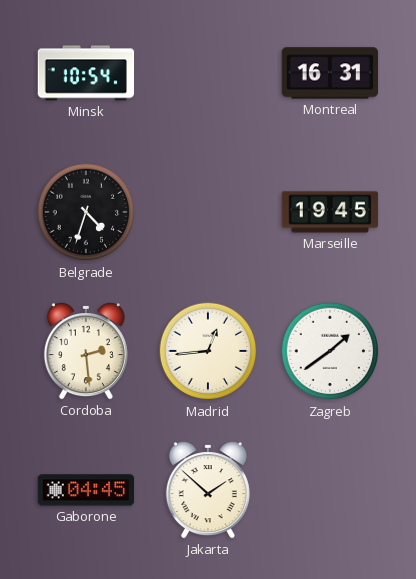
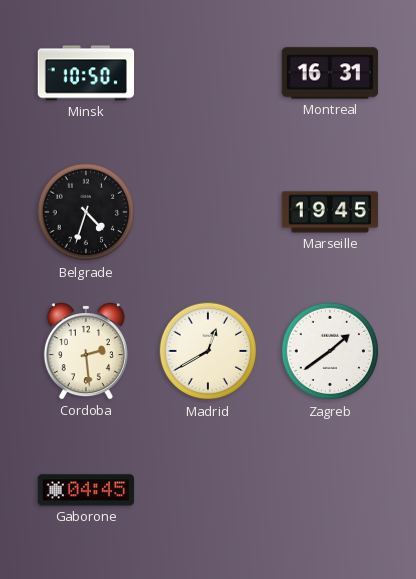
Minsk: 10:54 -> 10:50
Madrid: 12:44 -> 12:40
Jakarta: 1:52 -> none
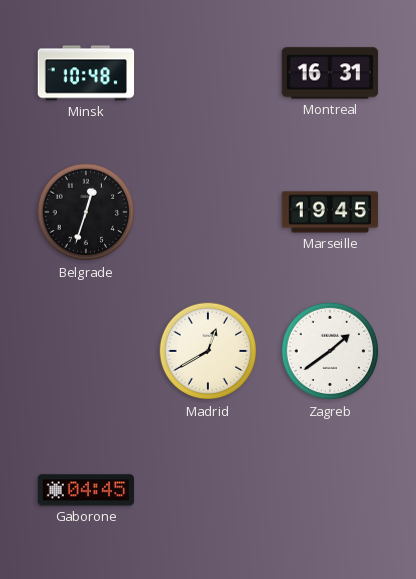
Minsk: 10:50 -> 10:48
Belgrade: 4:33 -> 12:33
Cordoba: 2:29 -> none
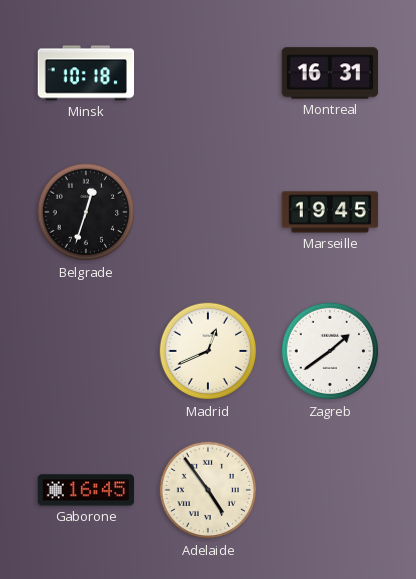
Minsk: 10:48 -> 10:18
Madrid: 12:40 -> 12:41
Gaborone: 04:45 -> 16:45
Adelaide: none -> 4:54
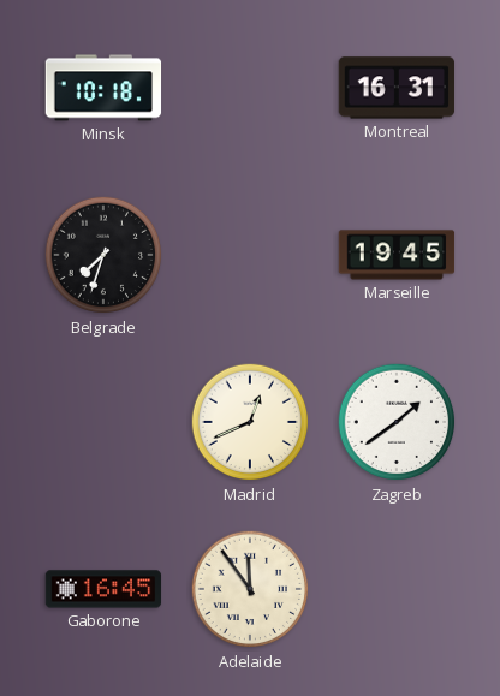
Belgrade: 12:33 -> 7:33
Adelaide: 4:54 -> 11:54
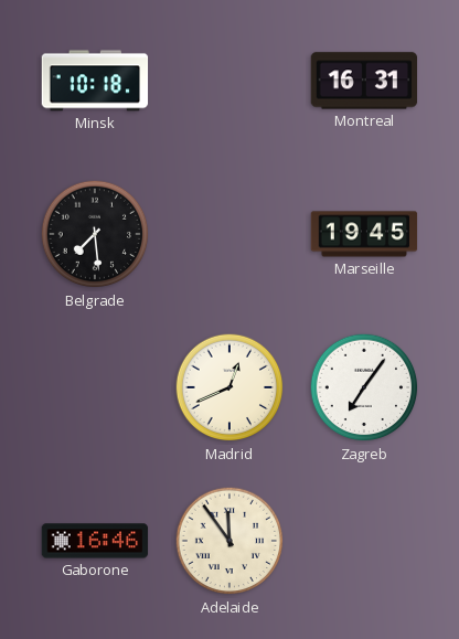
Belgrade: 7:33 -> 7:29
Zagreb: 1:39 -> 7:06
Gaborone: 16:45 -> 16:46
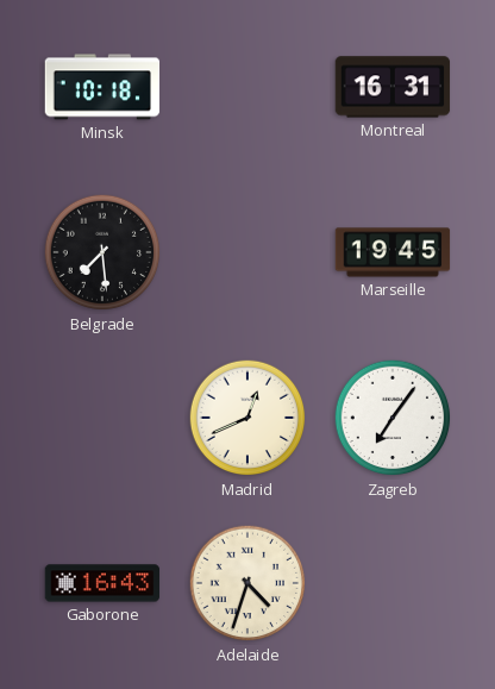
Gaborone: 16:46 -> 16:43
Adelaide: 11:54 -> 4:33
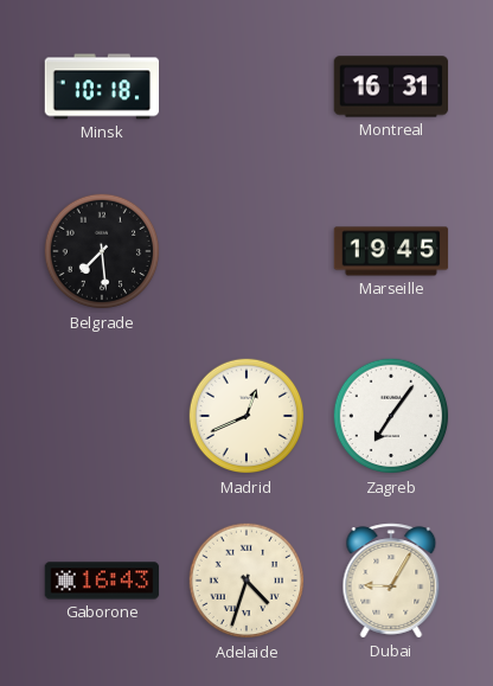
Dubai: none -> 9:05
